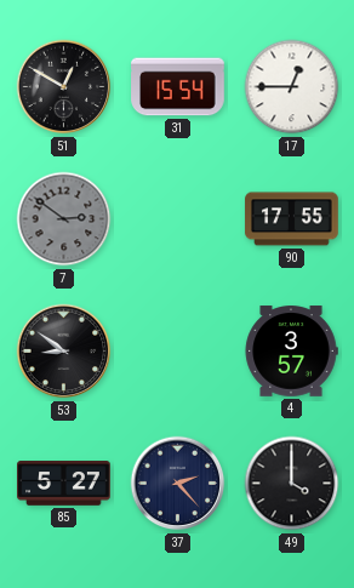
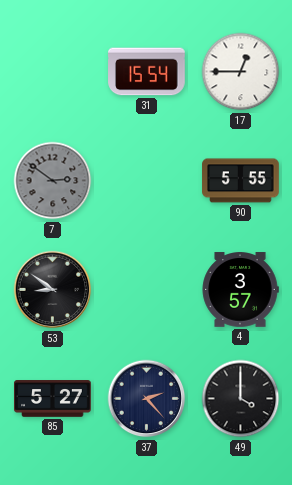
51: 12:50 -> none
90: 17:55 -> 5:55
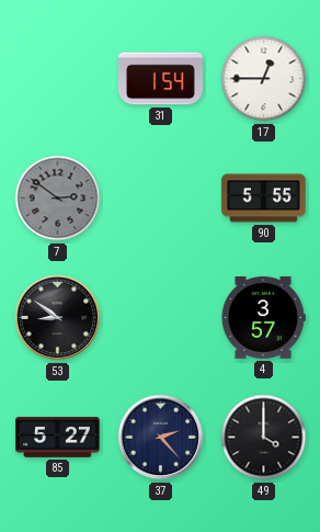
31: 15:54 -> 1:54
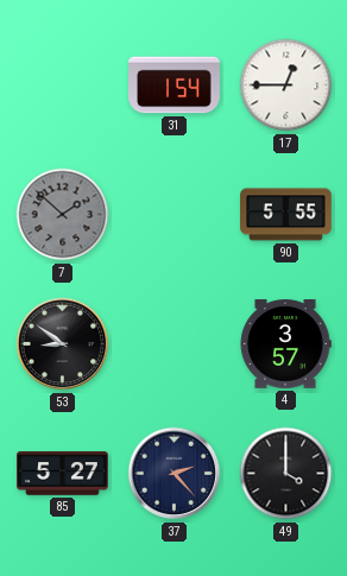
7: 2:51 -> 1:52
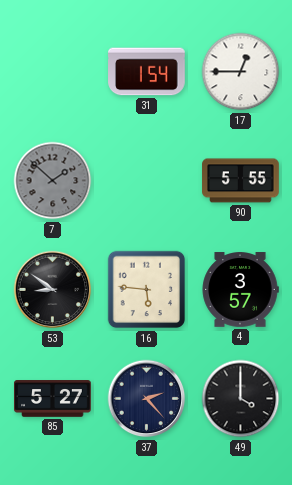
16: none -> 5:46
